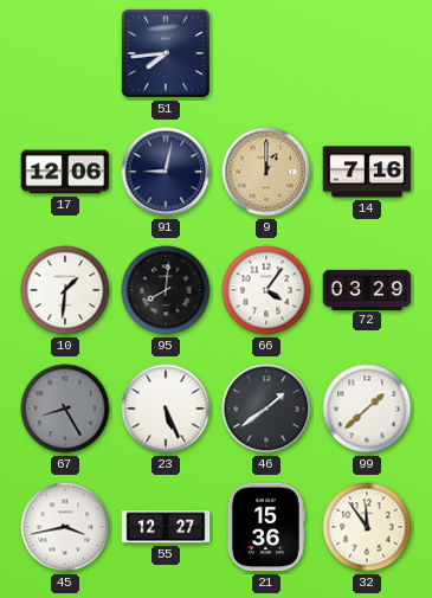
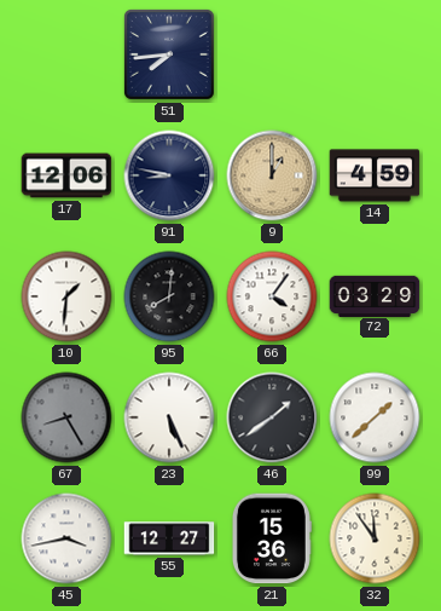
91: 9:02 -> 8:47
14: 7:16 -> 4:59
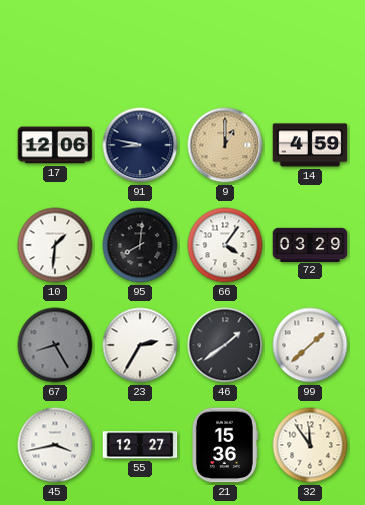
51: 7:44 -> none
23: 5:26 -> 2:35
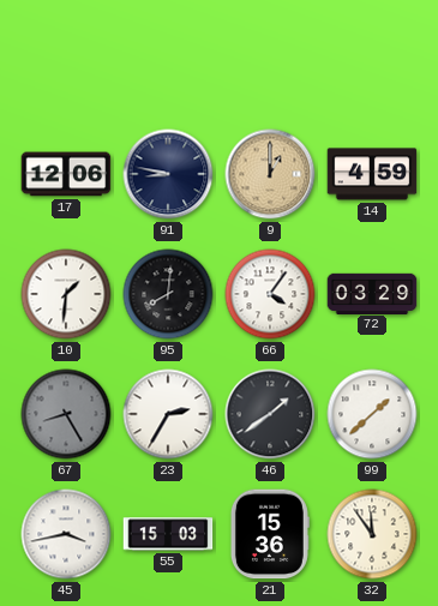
55: 12:27 -> 15:03
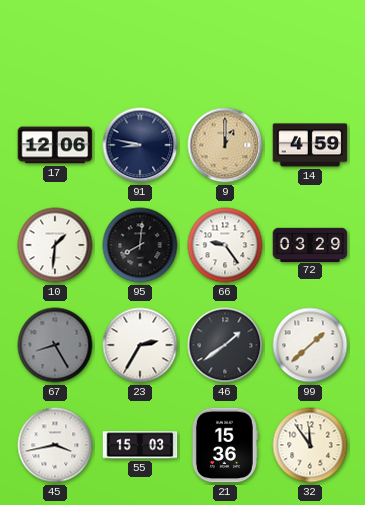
66: 4:06 -> 9:24
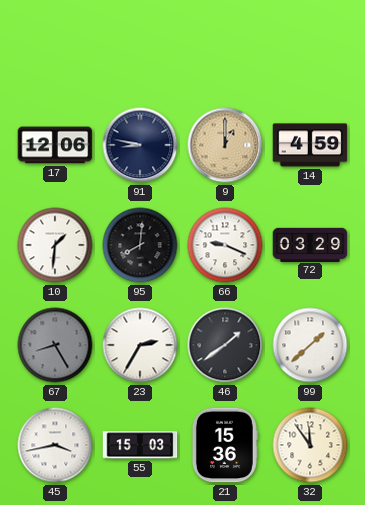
66: 9:24 -> 9:19
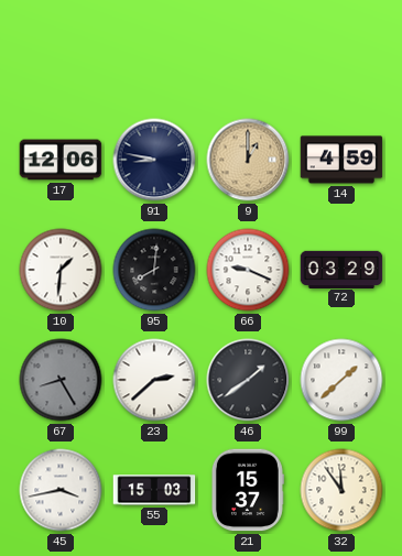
23: 2:35 -> 2:38
21: 15:36 -> 15:37
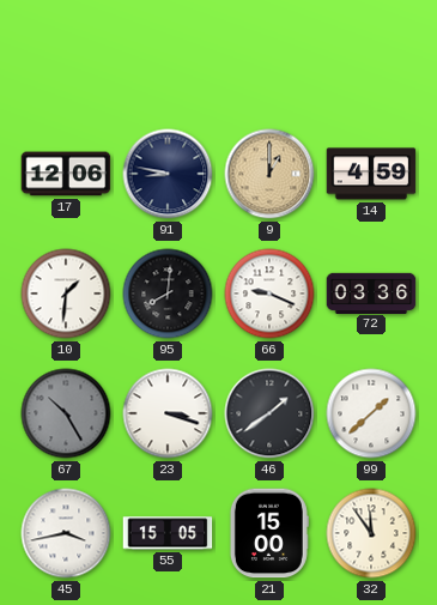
72: 03:29 -> 03:36
67: 8:25 -> 10:25
23: 2:38 -> 3:18
55: 15:03 -> 15:05
21: 15:37 -> 15:00
